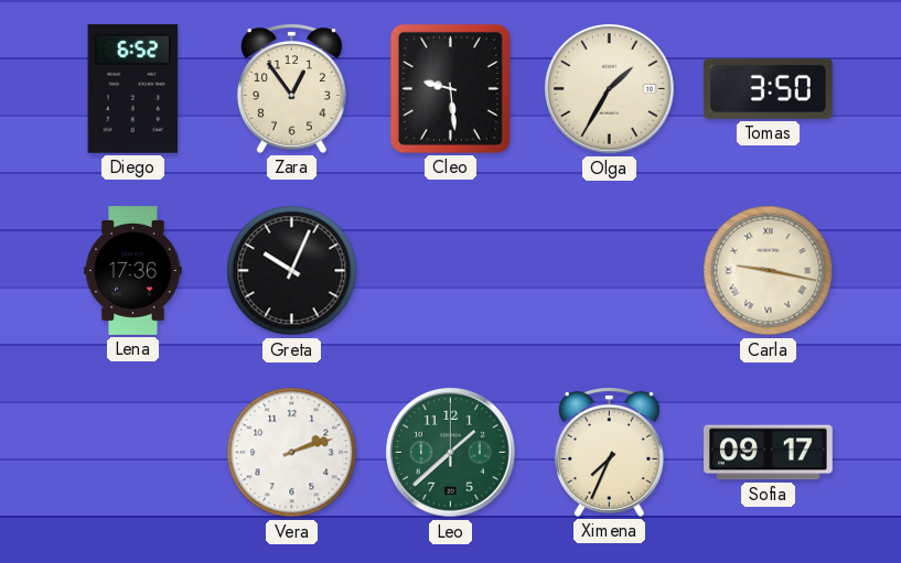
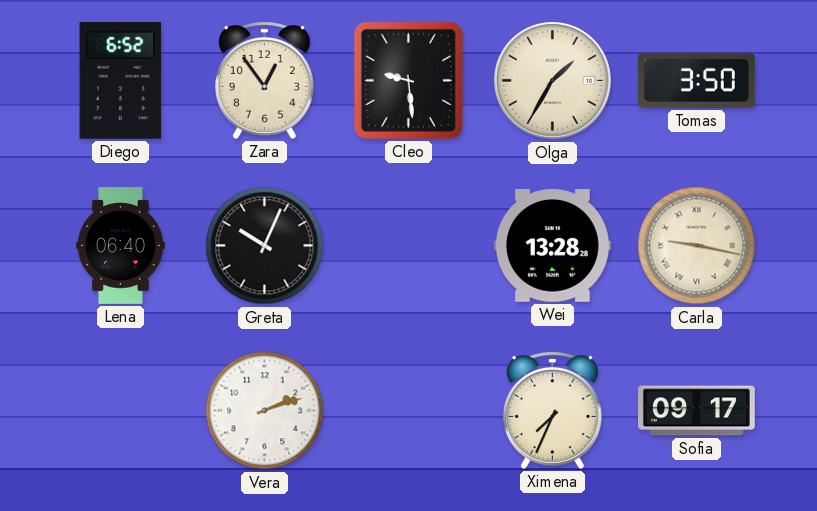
Lena: 17:36 -> 06:40
Wei: none -> 13:28
Leo: 1:38 -> none
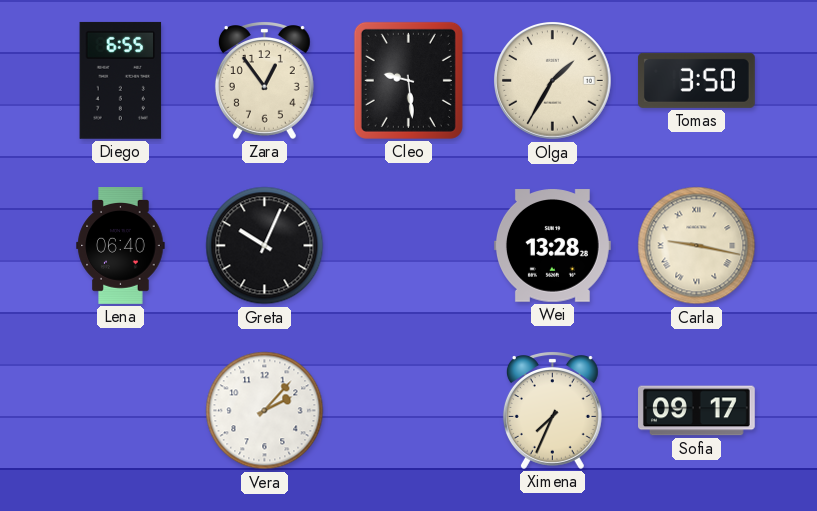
Diego: 6:52 -> 6:55
Vera: 2:12 -> 2:07
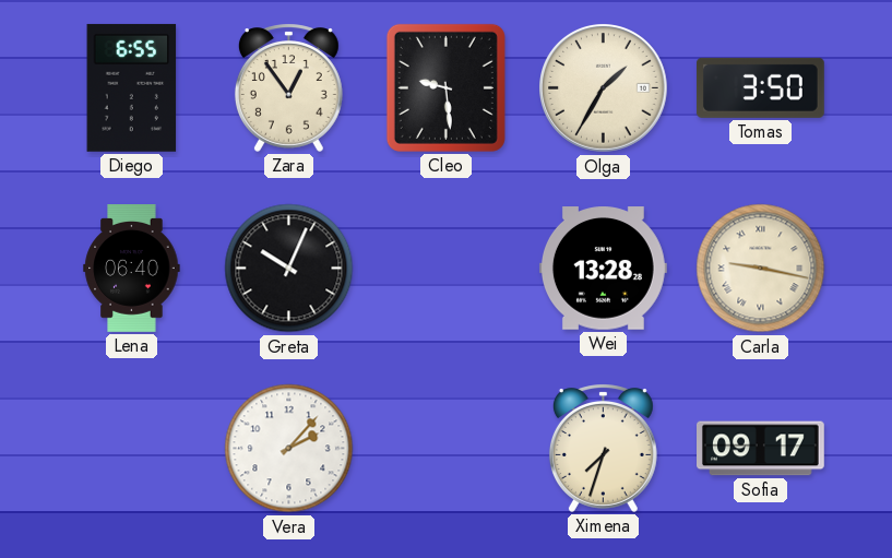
Ximena: 7:34 -> 7:33
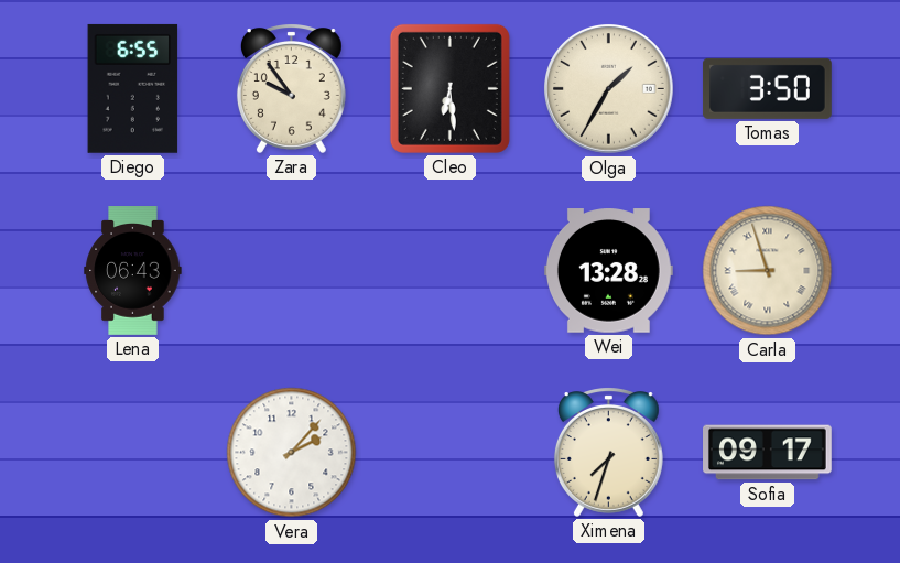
Zara: 12:54 -> 9:54
Cleo: 9:29 -> 6:29
Lena: 06:40 -> 06:43
Greta: 10:04 -> none
Carla: 9:17 -> 8:57
